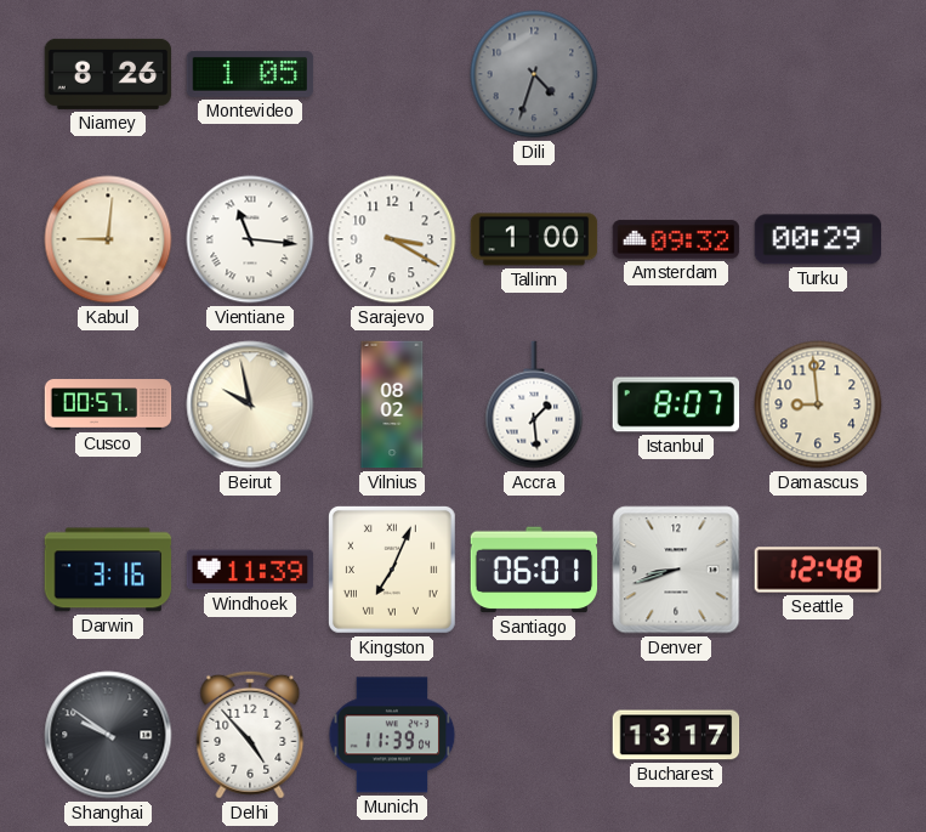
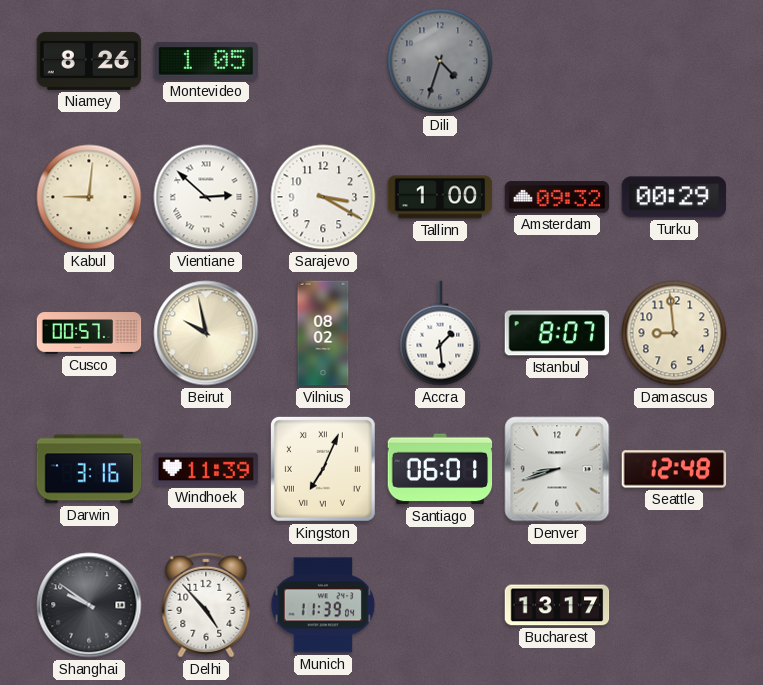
Vientiane: 11:16 -> 2:52
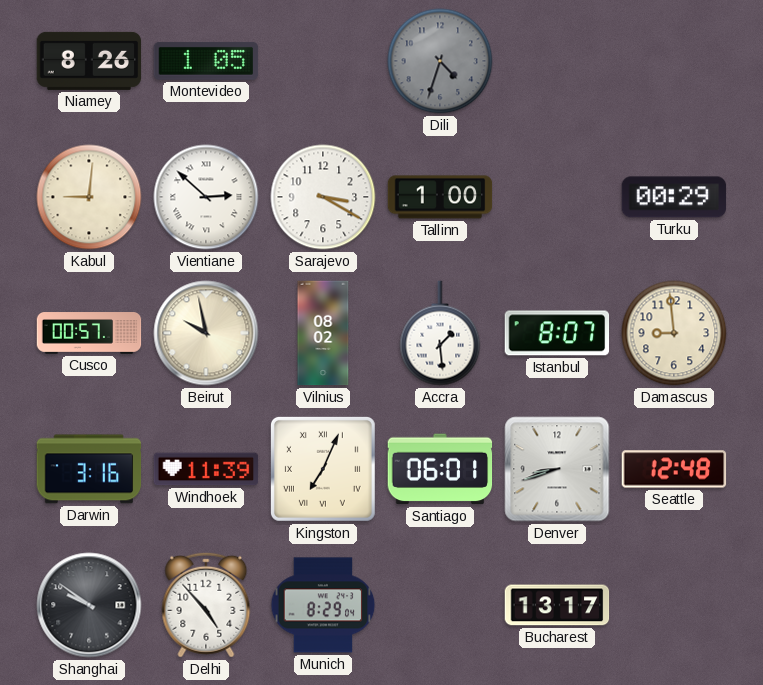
Amsterdam: 09:32 -> none
Munich: 11:39 -> 8:29
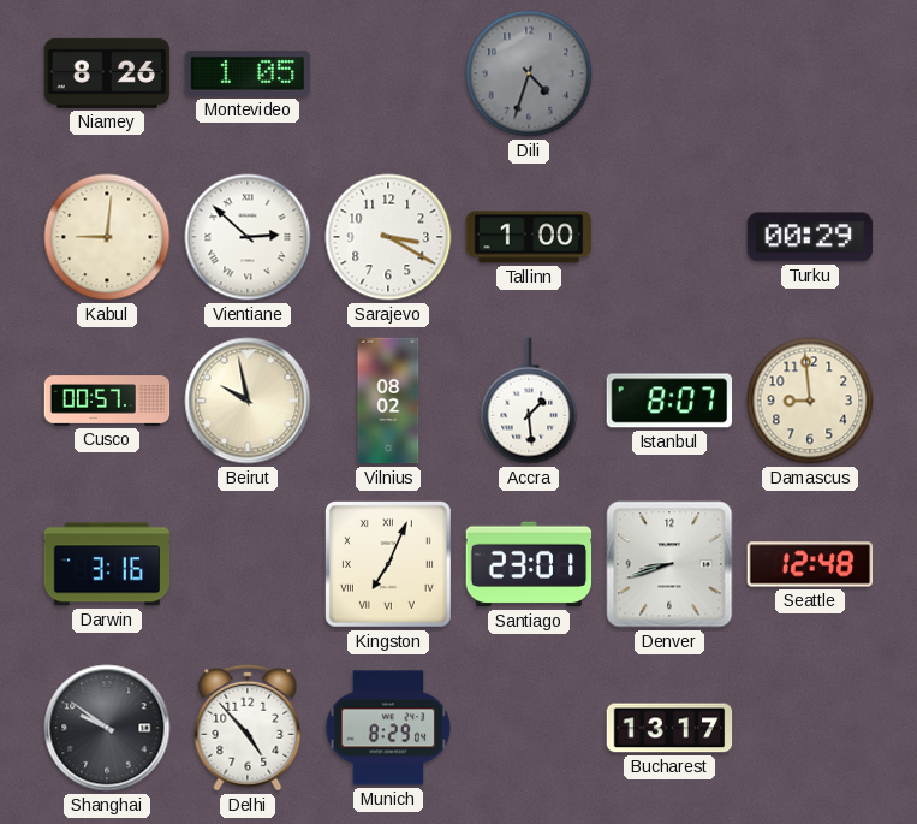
Windhoek: 11:39 -> none
Santiago: 06:01 -> 23:01
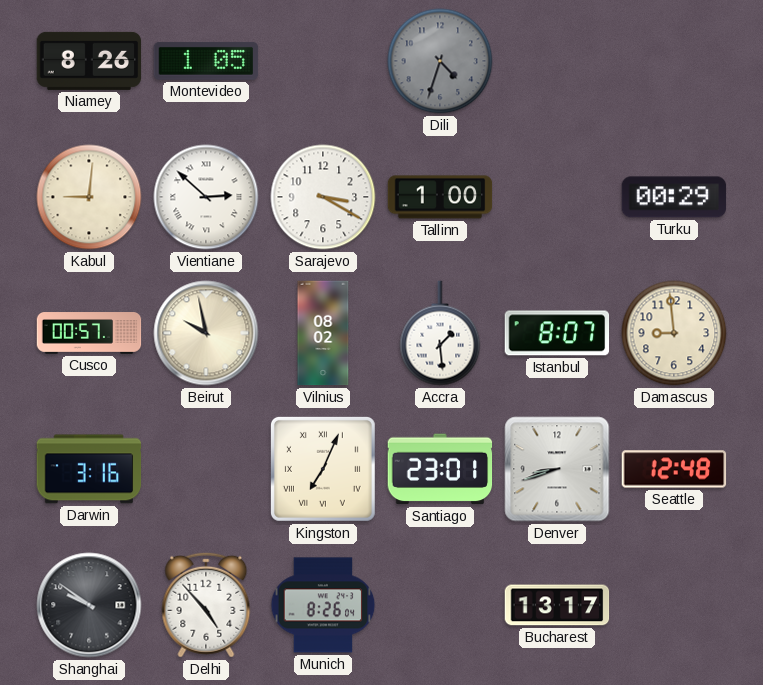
Munich: 8:29 -> 8:26
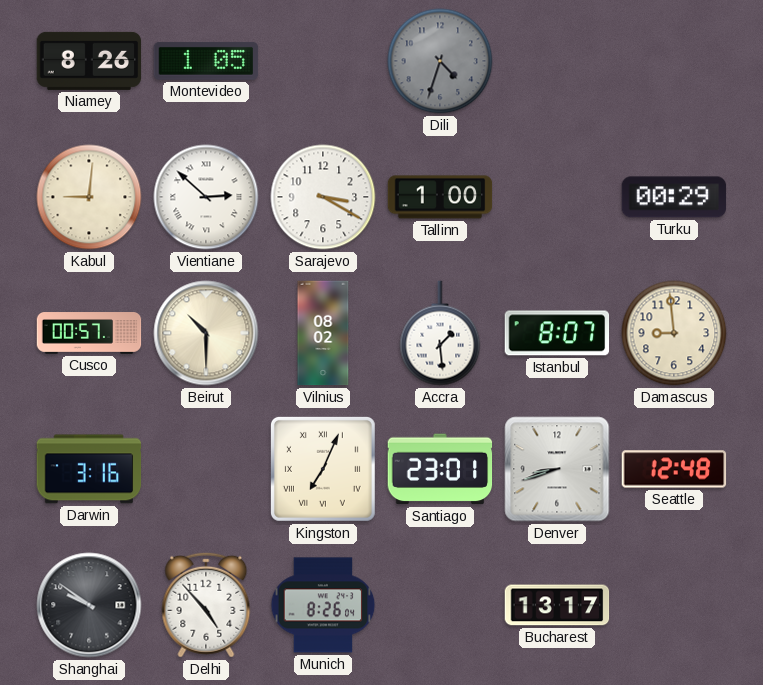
Beirut: 9:58 -> 10:30
